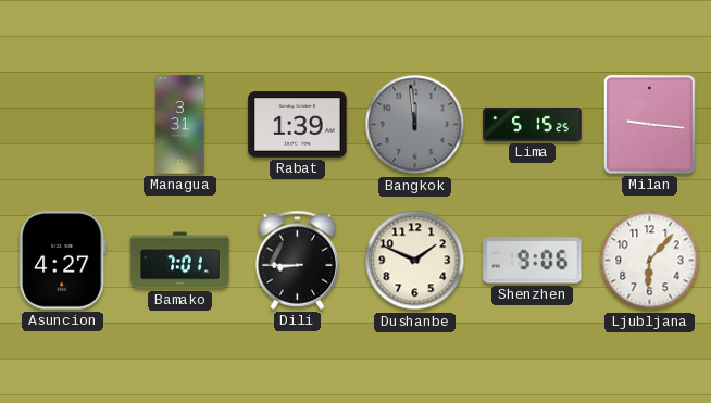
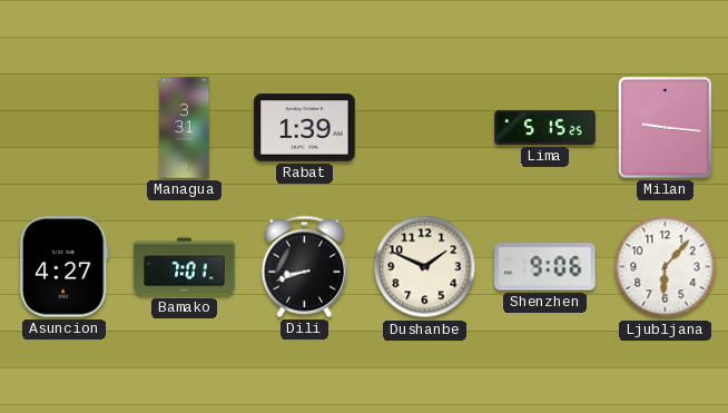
Bangkok: 11:59 -> none
Dili: 8:45 -> 8:42
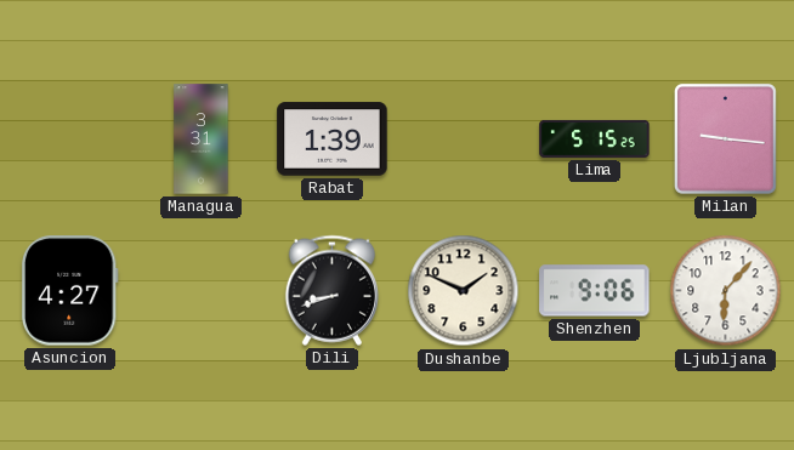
Bamako: 7:01 -> none
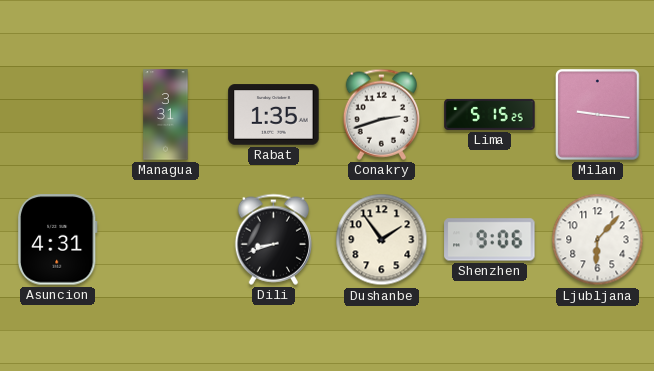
Rabat: 1:39 -> 1:35
Conakry: none -> 2:42
Asuncion: 4:27 -> 4:31
Dushanbe: 1:49 -> 1:54
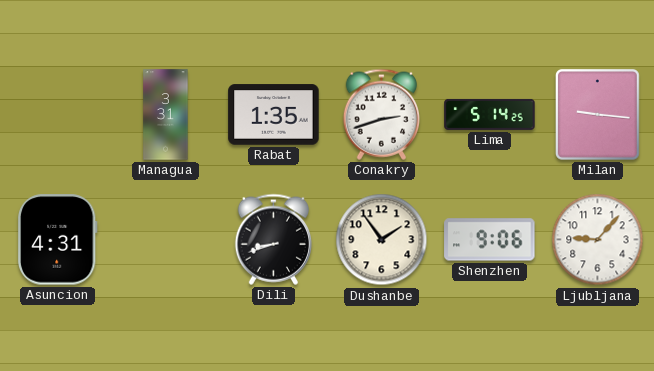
Lima: 5:15 -> 5:14
Ljubljana: 6:07 -> 9:07
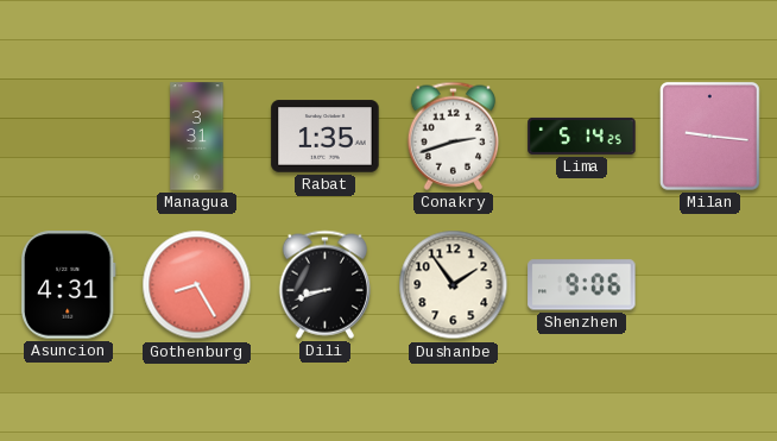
Gothenburg: none -> 8:25
Ljubljana: 9:07 -> none
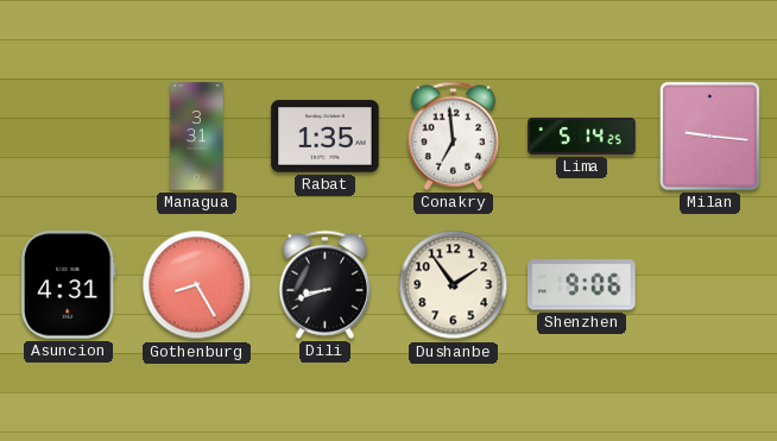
Conakry: 2:42 -> 6:59
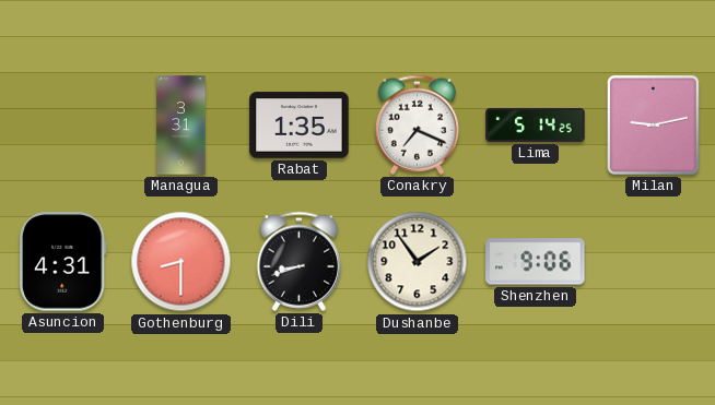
Conakry: 6:59 -> 7:19
Milan: 9:16 -> 9:13
Gothenburg: 8:25 -> 8:30
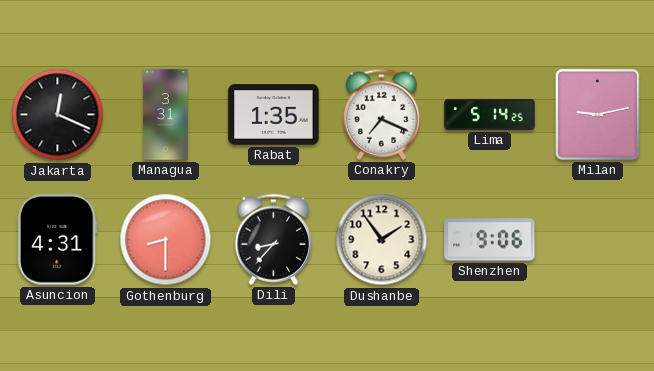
Jakarta: none -> 12:19
Dili: 8:42 -> 8:37
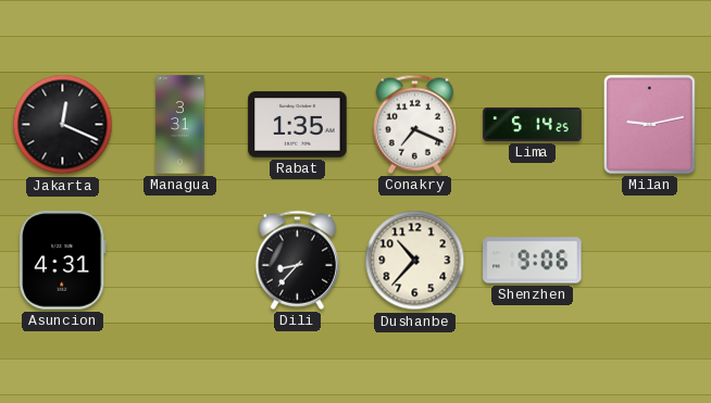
Gothenburg: 8:30 -> none
Dushanbe: 1:54 -> 10:37
